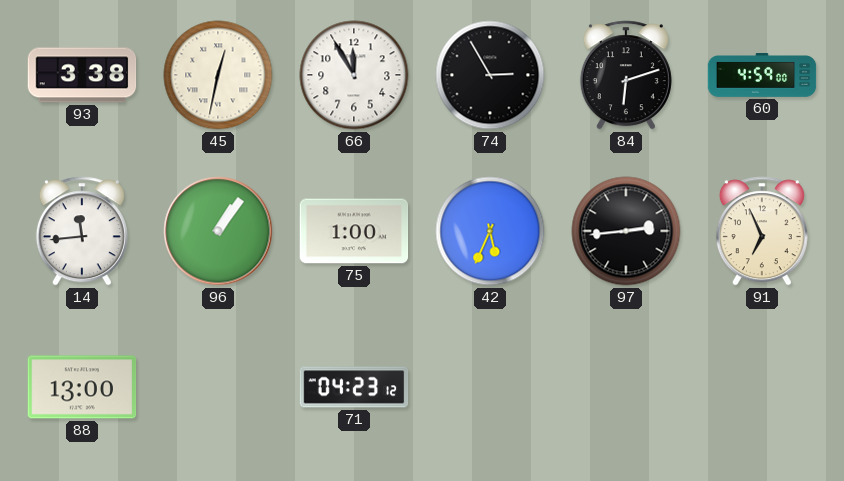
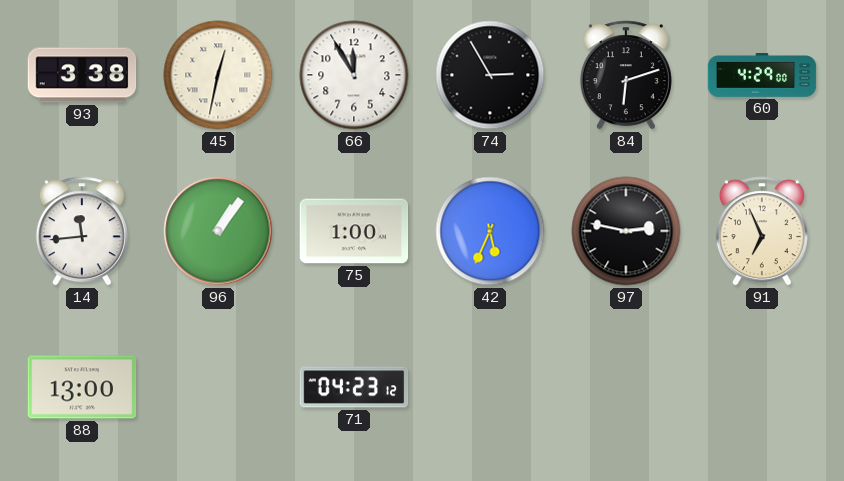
60: 4:59 -> 4:29
97: 2:44 -> 2:47
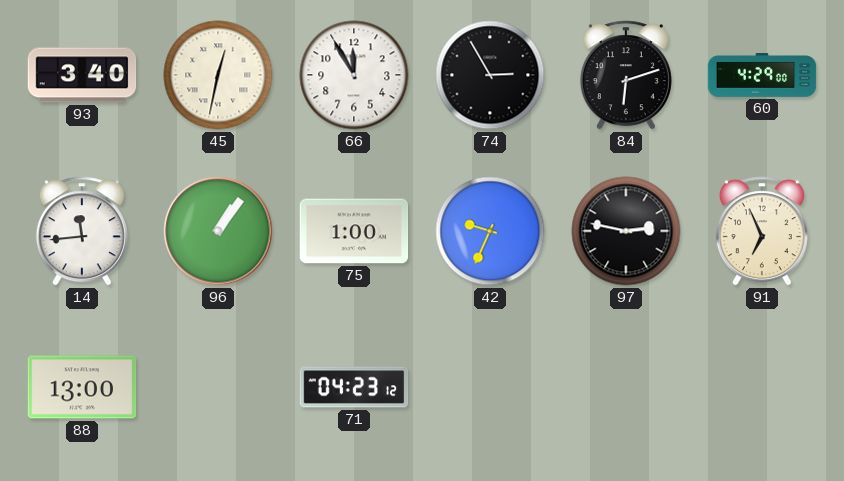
93: 3:38 -> 3:40
42: 5:34 -> 9:34
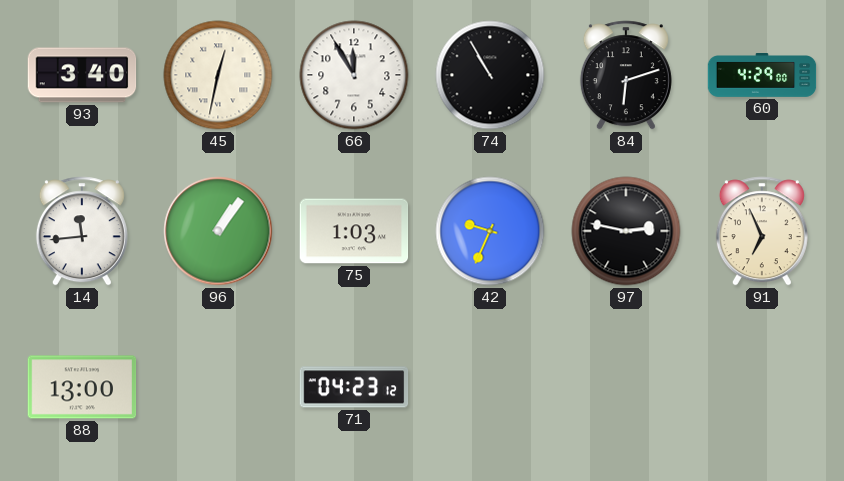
74: 2:55 -> 10:55
75: 1:00 -> 1:03
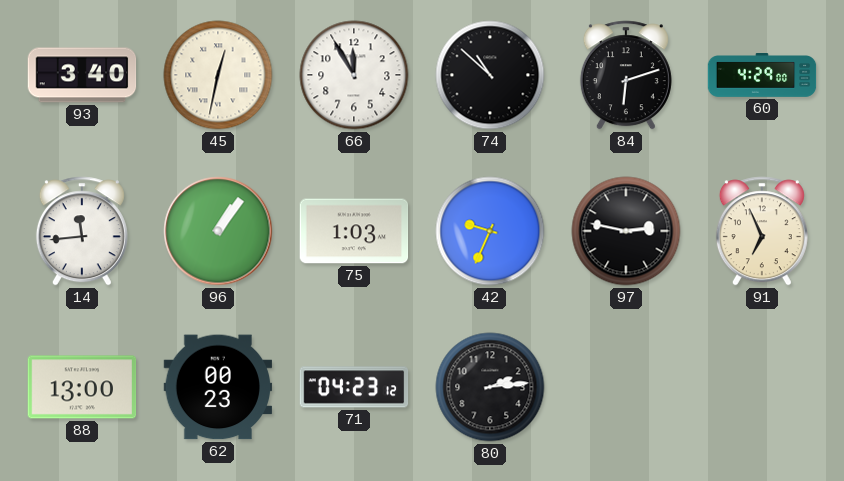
74: 10:55 -> 10:52
62: none -> 00:23
80: none -> 2:14
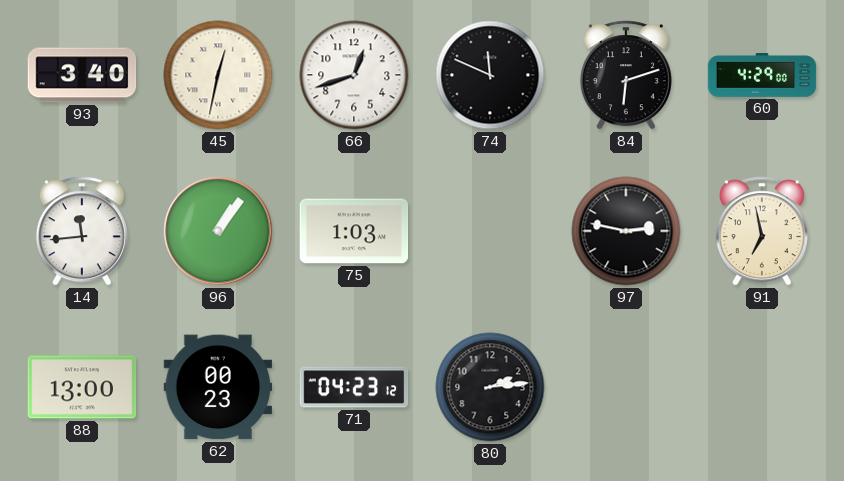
66: 11:55 -> 12:42
74: 10:52 -> 11:49
42: 9:34 -> none
91: 6:56 -> 6:58
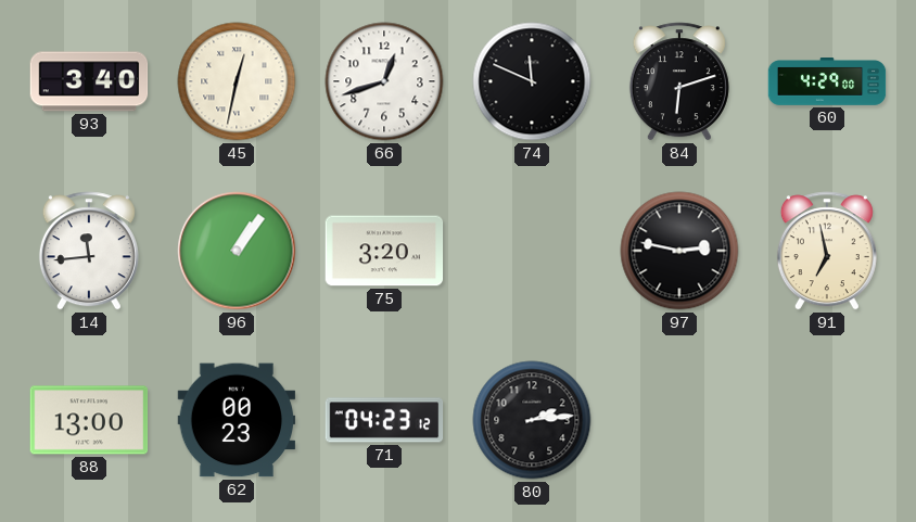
75: 1:03 -> 3:20
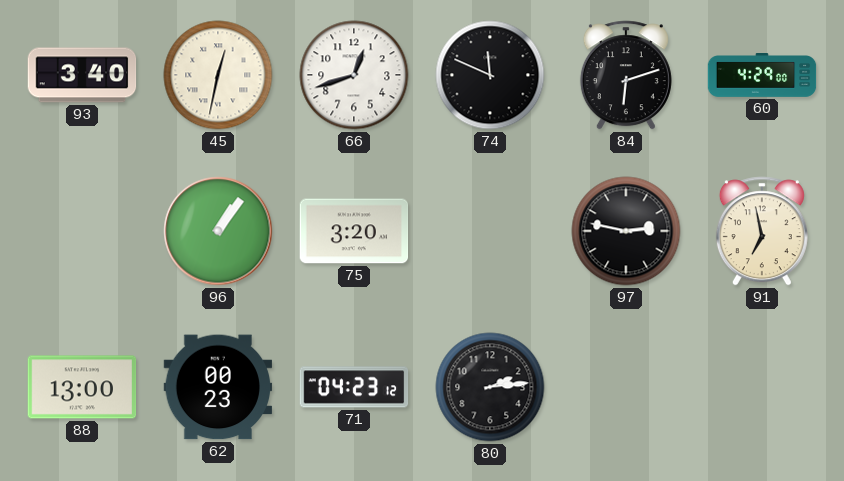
14: 11:44 -> none
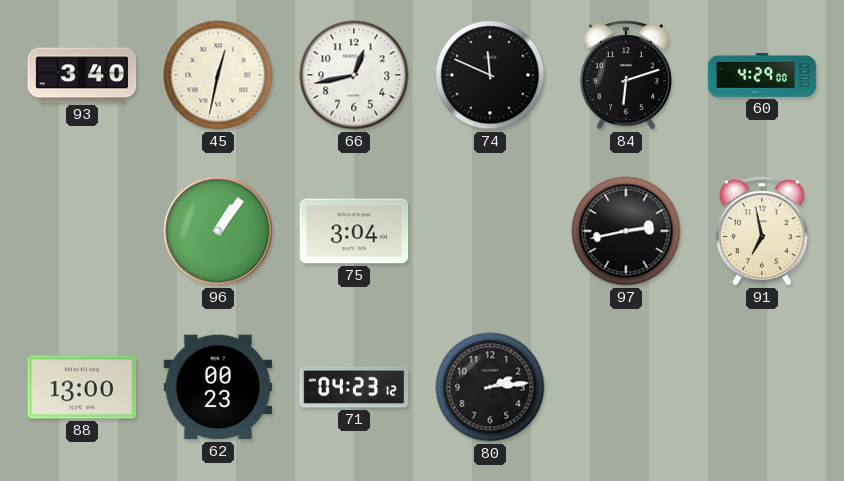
66: 12:42 -> 12:43
75: 3:20 -> 3:04
97: 2:47 -> 2:43
